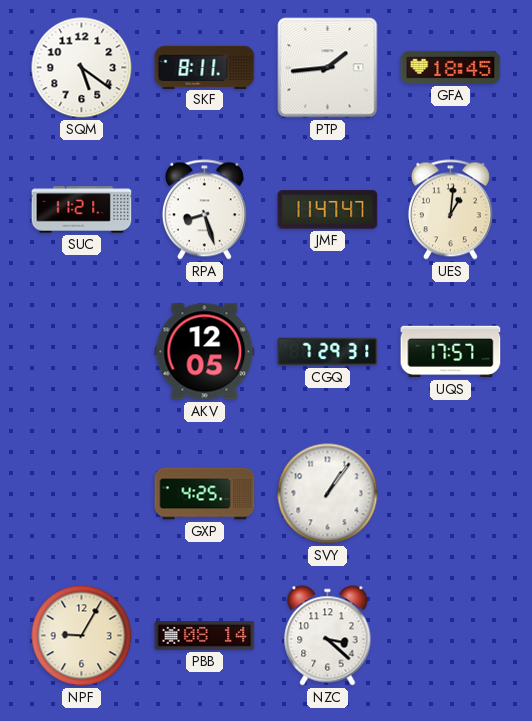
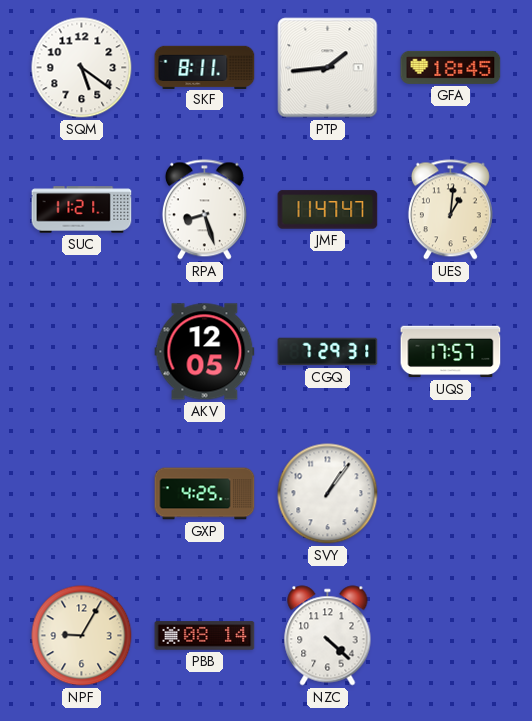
NZC: 3:22 -> 4:22
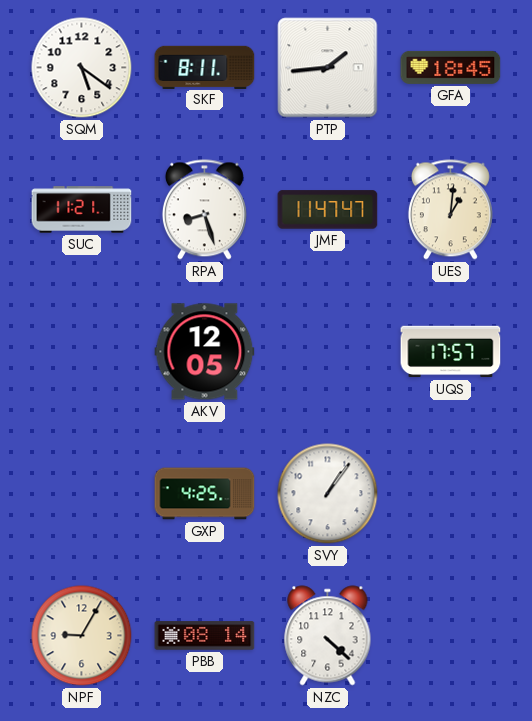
CGQ: 7:29 -> none
